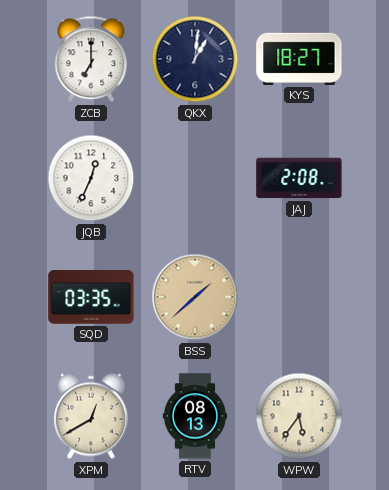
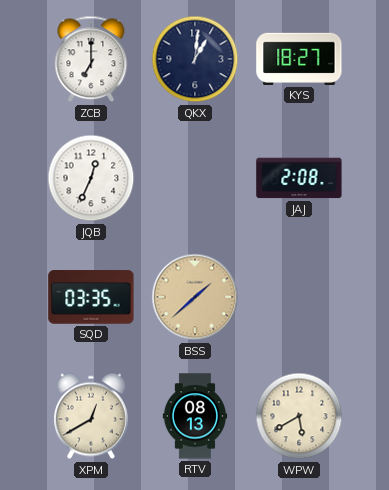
WPW: 5:36 -> 5:40
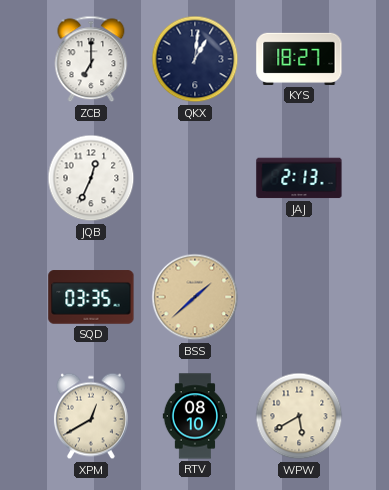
JAJ: 2:08 -> 2:13
RTV: 08:13 -> 08:10
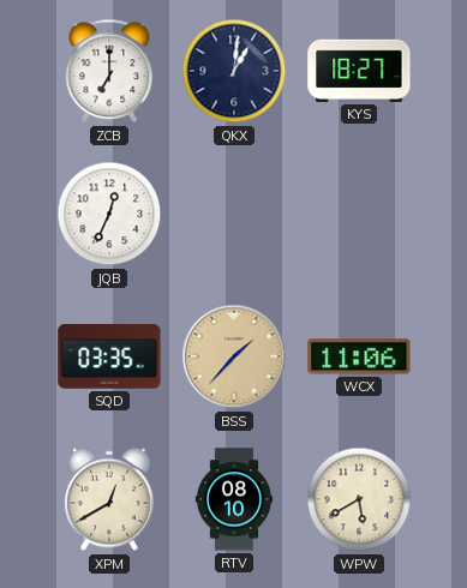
JAJ: 2:13 -> none
BSS: 1:38 -> 1:37
WCX: none -> 11:06
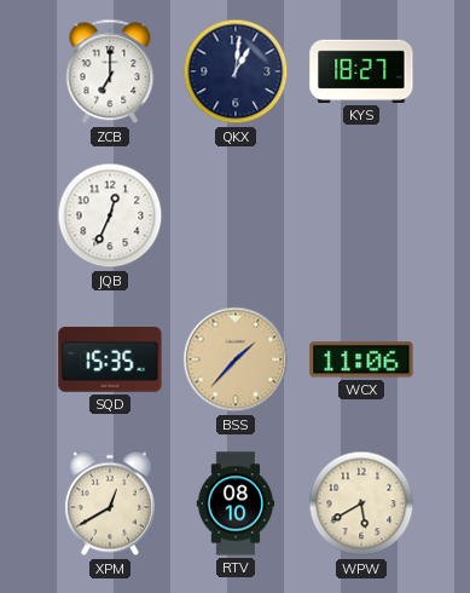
SQD: 03:35 -> 15:35
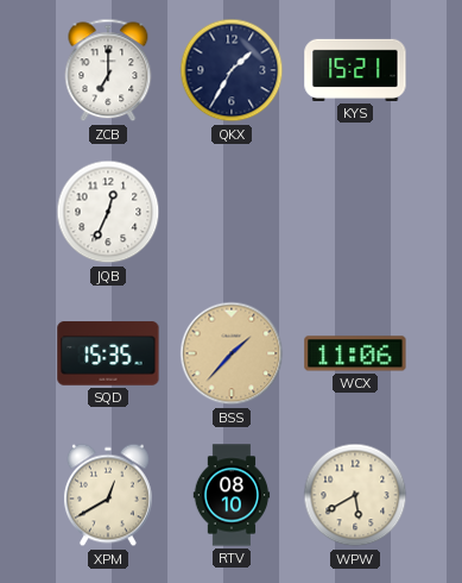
QKX: 1:01 -> 1:35
KYS: 18:27 -> 15:21
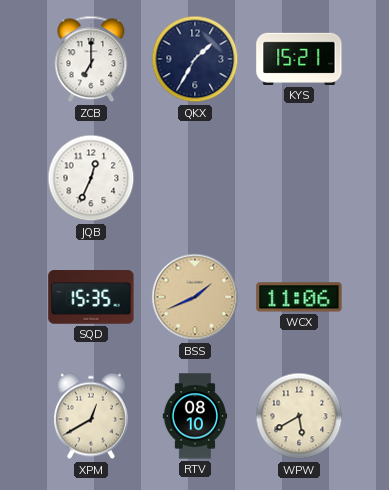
BSS: 1:37 -> 1:41
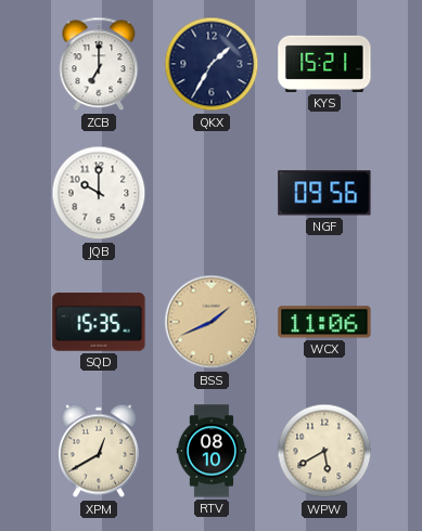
JQB: 12:34 -> 10:00
NGF: none -> 09:56
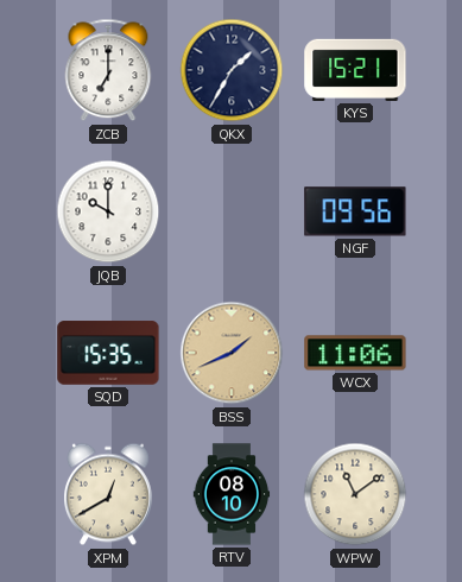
WPW: 5:40 -> 11:09
